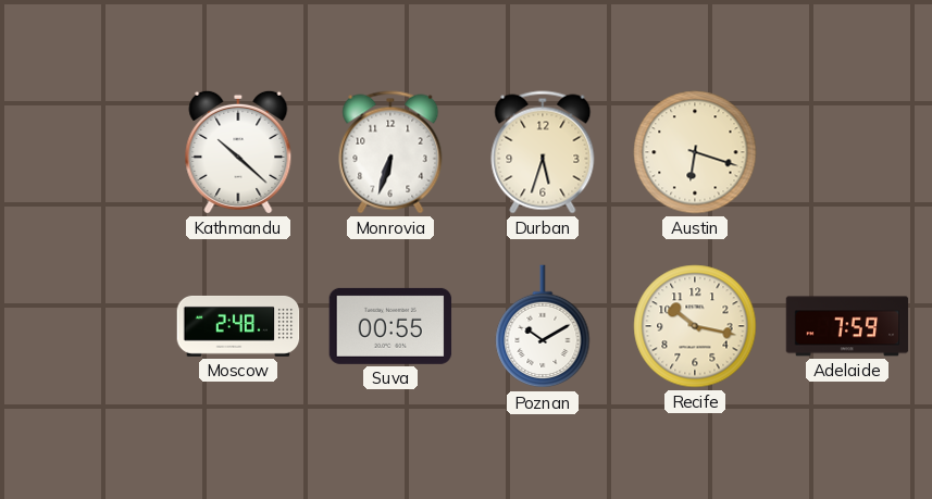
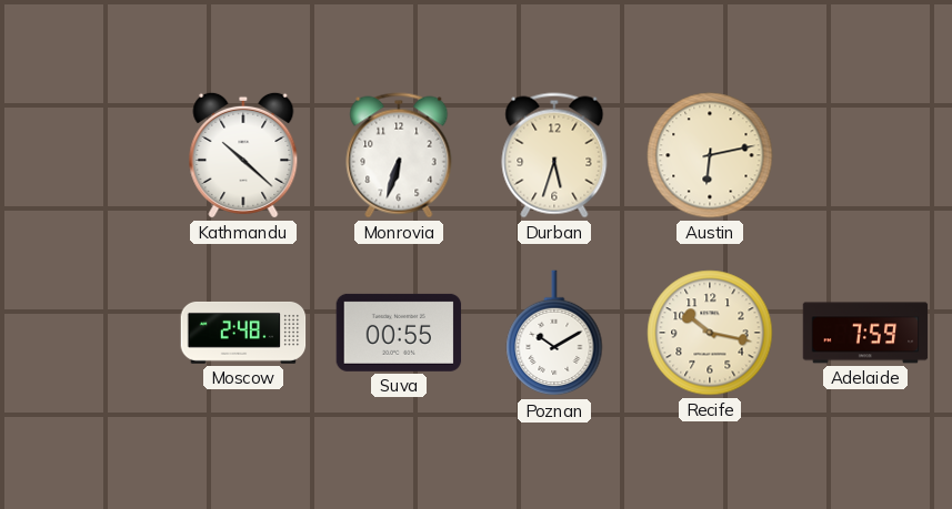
Austin: 6:18 -> 6:13
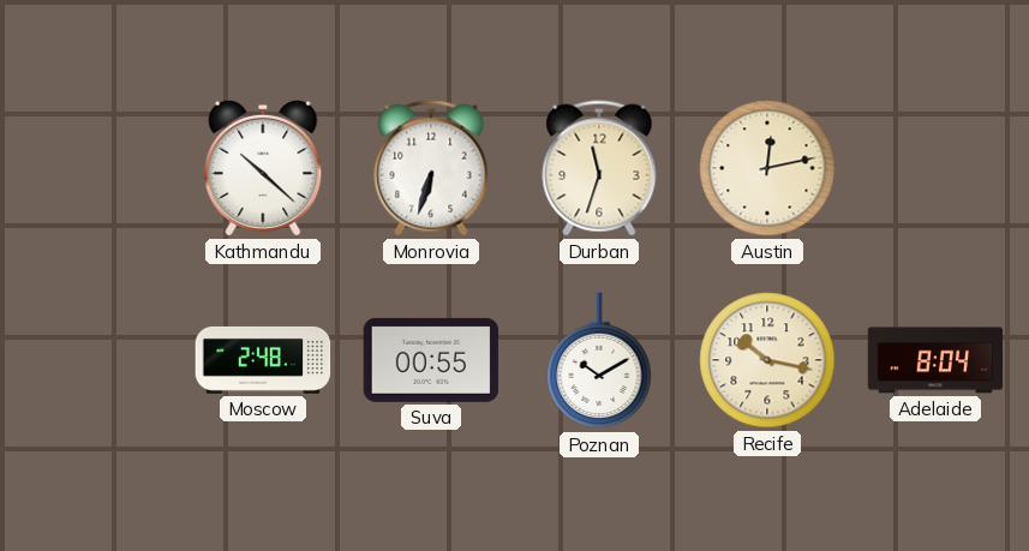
Durban: 5:33 -> 11:33
Austin: 6:13 -> 12:13
Adelaide: 7:59 -> 8:04
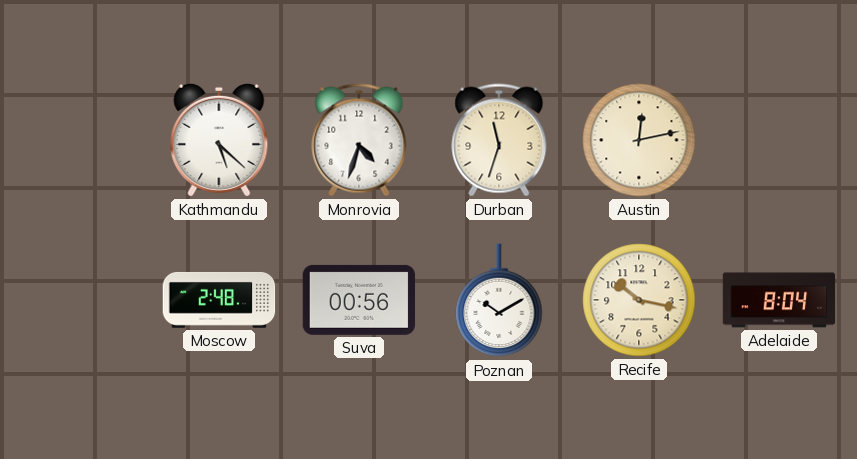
Kathmandu: 10:22 -> 5:22
Monrovia: 6:33 -> 4:33
Suva: 00:55 -> 00:56
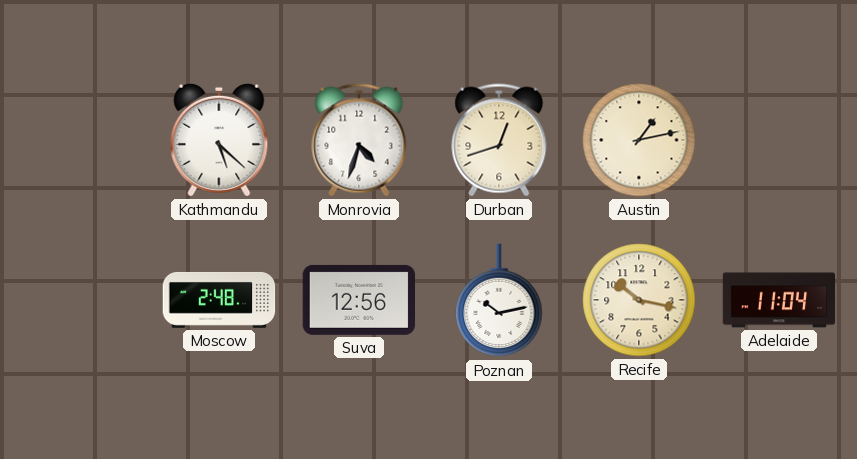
Durban: 11:33 -> 12:42
Austin: 12:13 -> 1:13
Suva: 00:56 -> 12:56
Poznan: 10:10 -> 10:13
Adelaide: 8:04 -> 11:04
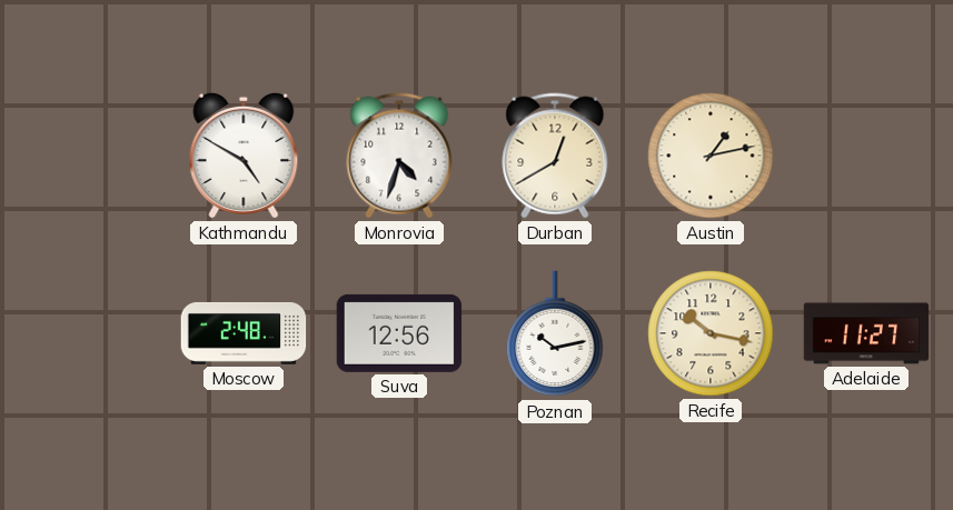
Kathmandu: 5:22 -> 4:50
Durban: 12:42 -> 12:40
Adelaide: 11:04 -> 11:27
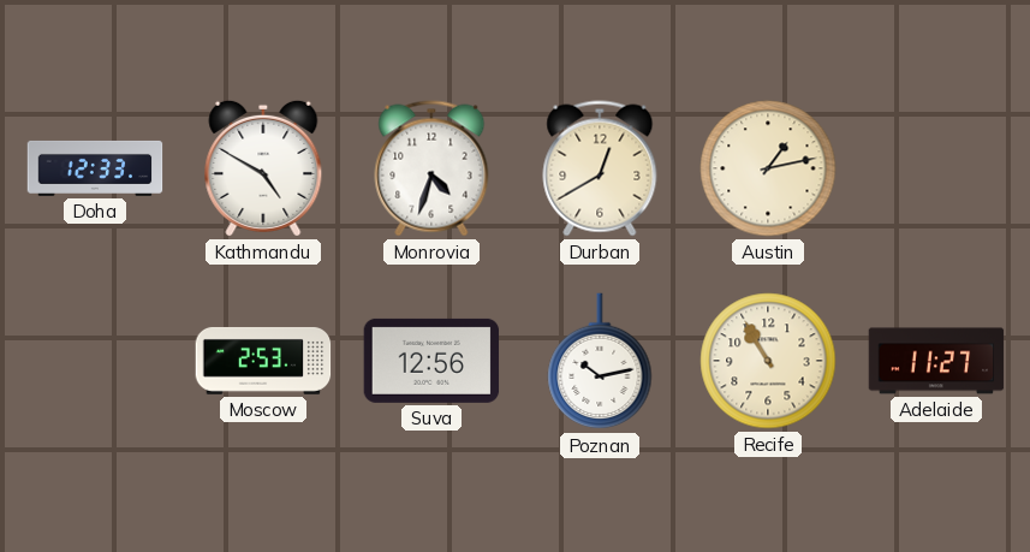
Doha: none -> 12:33
Moscow: 2:48 -> 2:53
Recife: 10:17 -> 10:55
